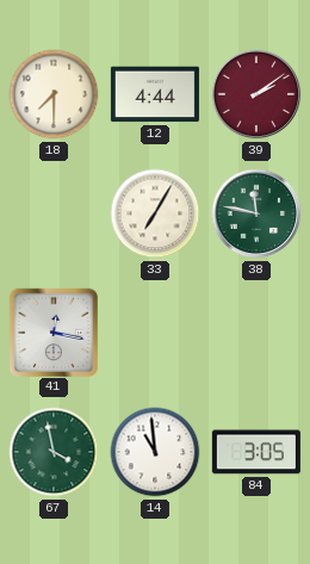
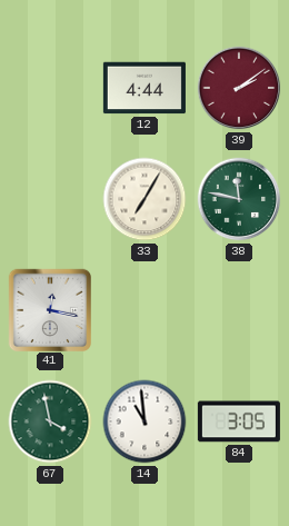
18: 7:30 -> none
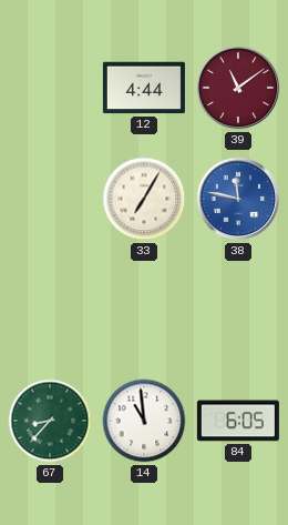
39: 2:09 -> 11:09
38 dial: green -> blue
41: 12:17 -> none
67: 3:58 -> 8:37
84: 3:05 -> 6:05
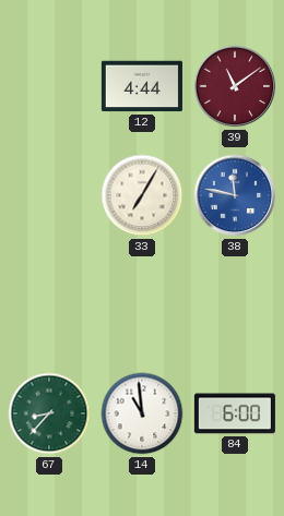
84: 6:05 -> 6:00
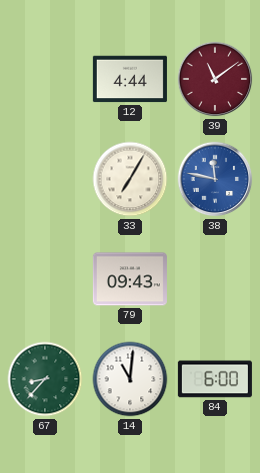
79: none -> 09:43
14: 10:59 -> 11:01
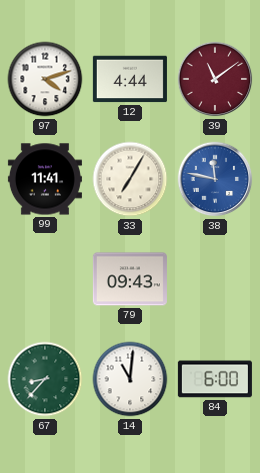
97: none -> 4:12
99: none -> 11:41
